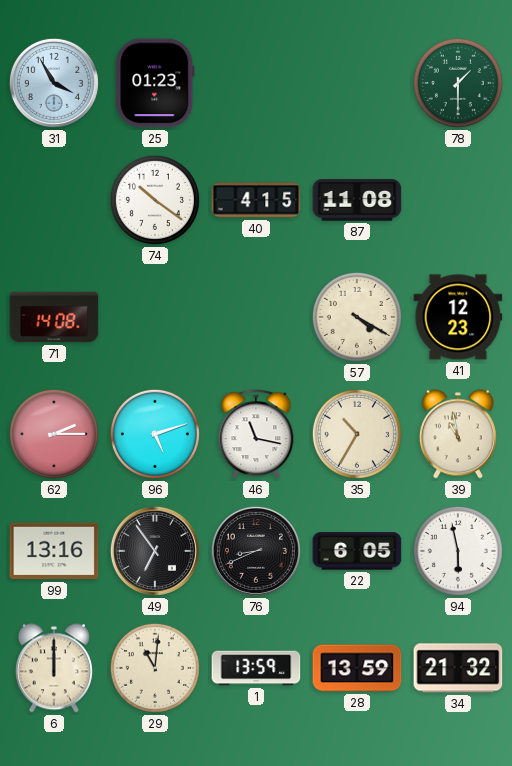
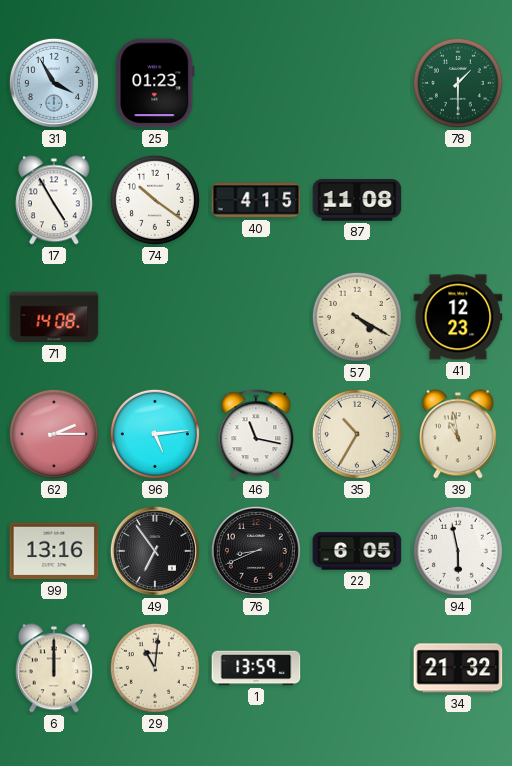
17: none -> 4:55
96: 5:12 -> 5:14
28: 13:59 -> none
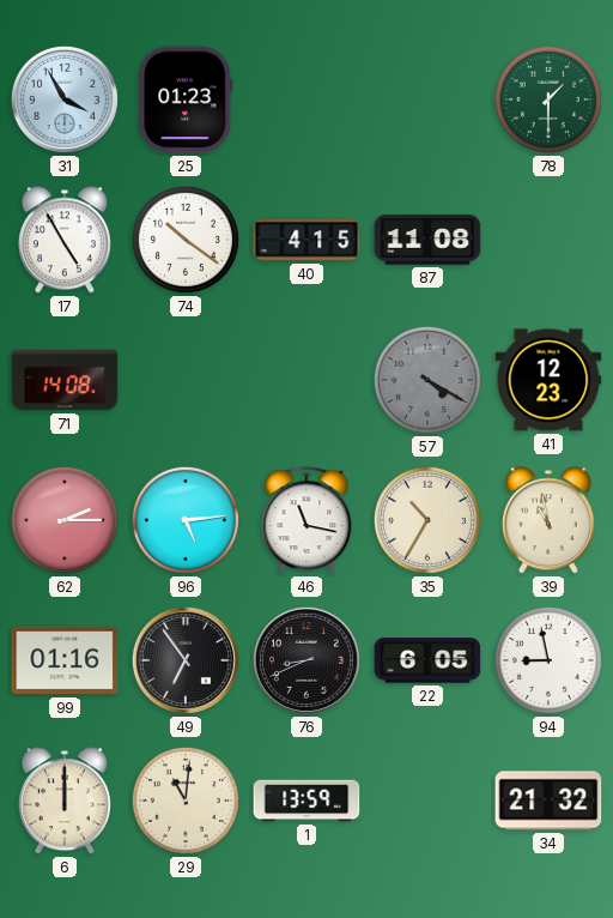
57 dial: cream -> grey
99: 13:16 -> 01:16
94: 5:58 -> 8:58
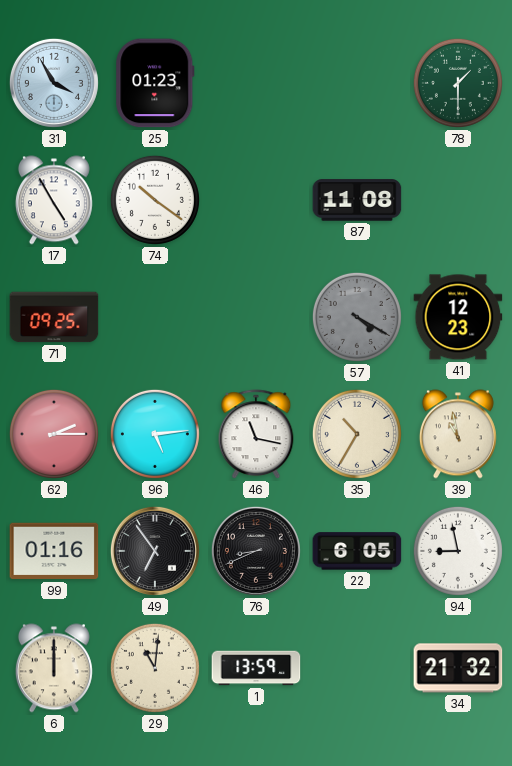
40: 4:15 -> none
71: 14:08 -> 09:25
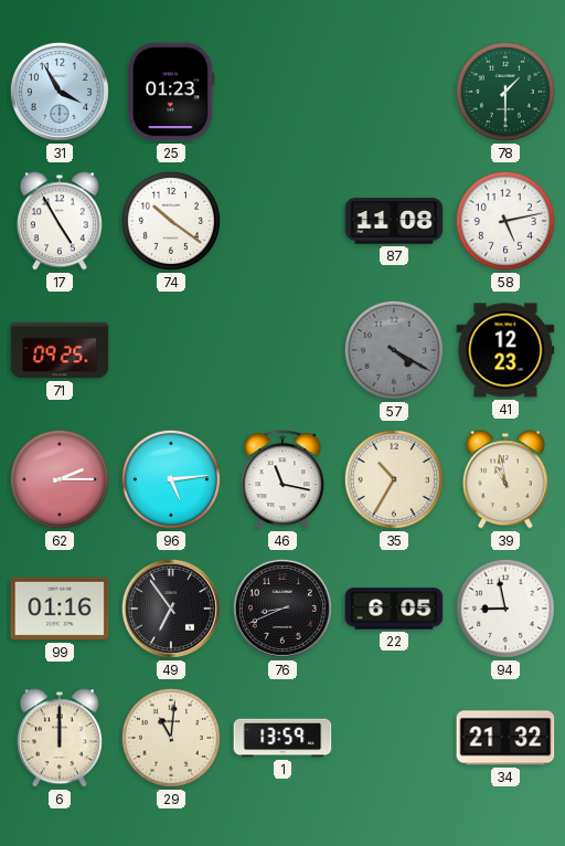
58: none -> 5:13
